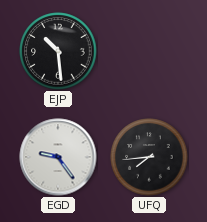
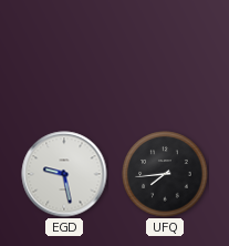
EJP: 10:29 -> none
EGD: 9:24 -> 9:28
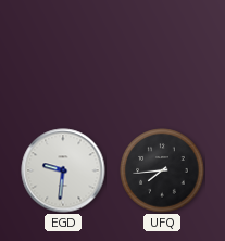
EGD: 9:28 -> 9:31
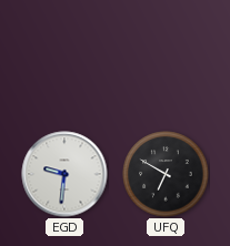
UFQ: 7:44 -> 6:50
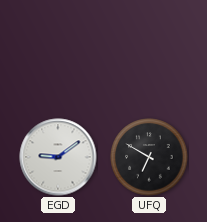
EGD: 9:31 -> 9:09
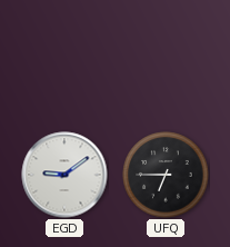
UFQ: 6:50 -> 6:45
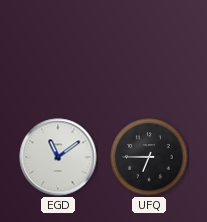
EGD: 9:09 -> 11:09
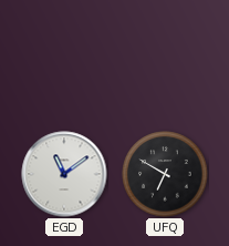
UFQ: 6:45 -> 6:50
